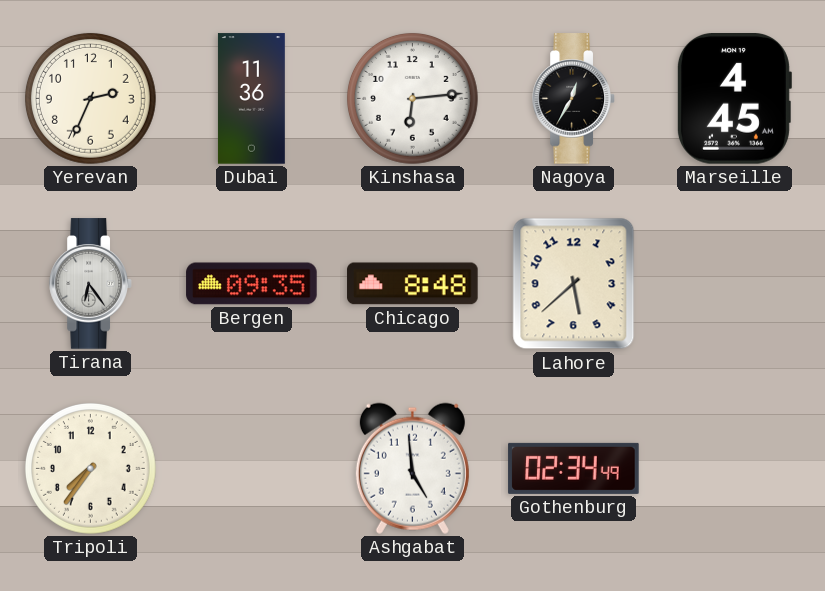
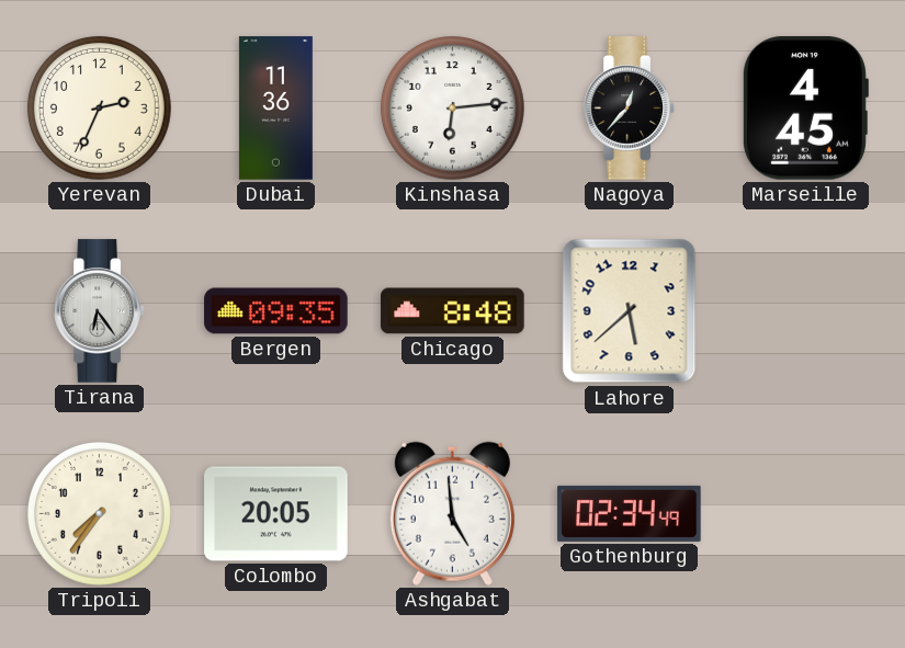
Nagoya: 12:35 -> 12:37
Colombo: none -> 20:05
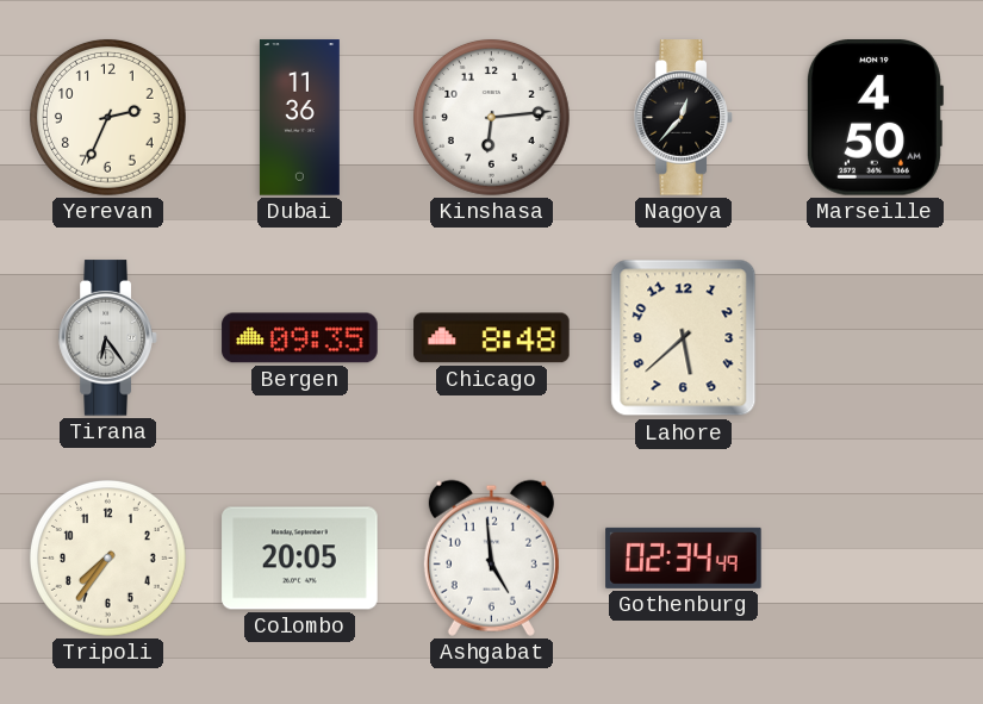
Marseille: 4:45 -> 4:50
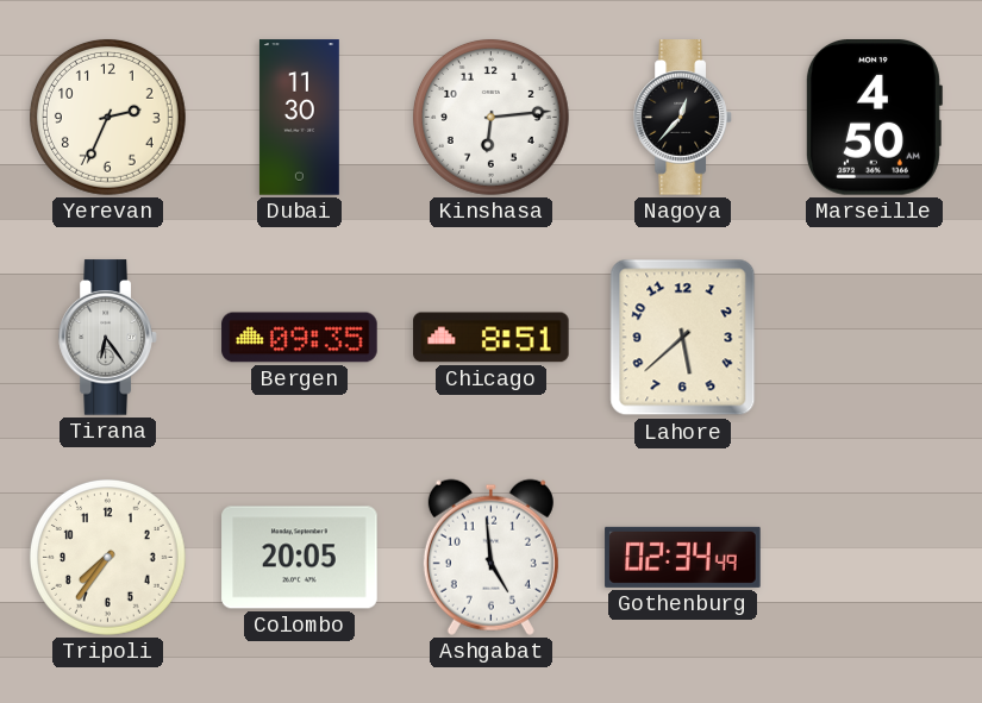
Dubai: 11:36 -> 11:30
Chicago: 8:48 -> 8:51
